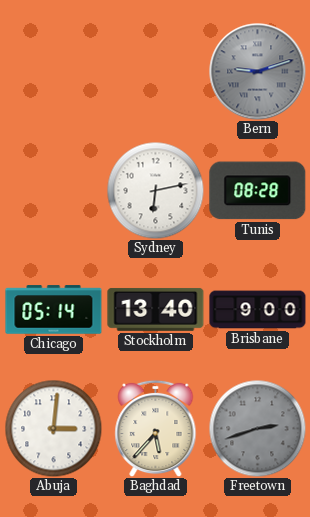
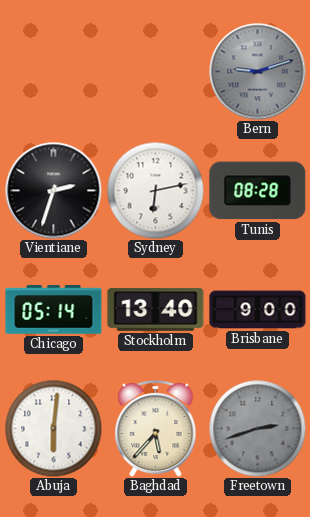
Vientiane: none -> 2:33
Abuja: 3:01 -> 6:01
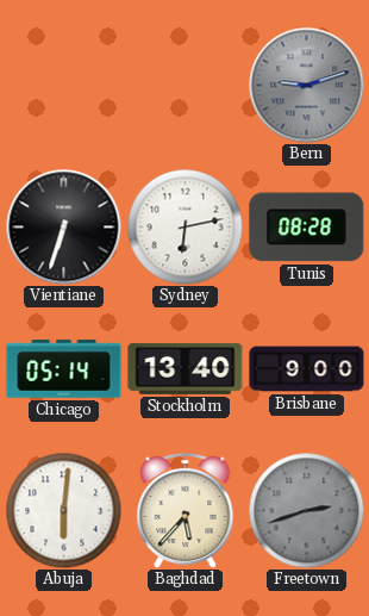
Vientiane: 2:33 -> 6:33
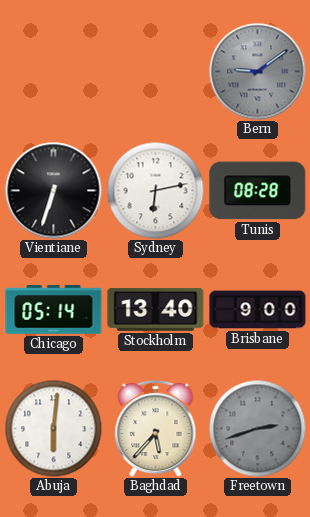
Bern: 9:12 -> 9:09
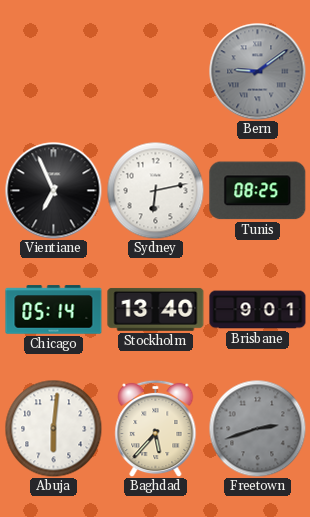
Vientiane: 6:33 -> 6:56
Tunis: 08:28 -> 08:25
Brisbane: 9:00 -> 9:01
